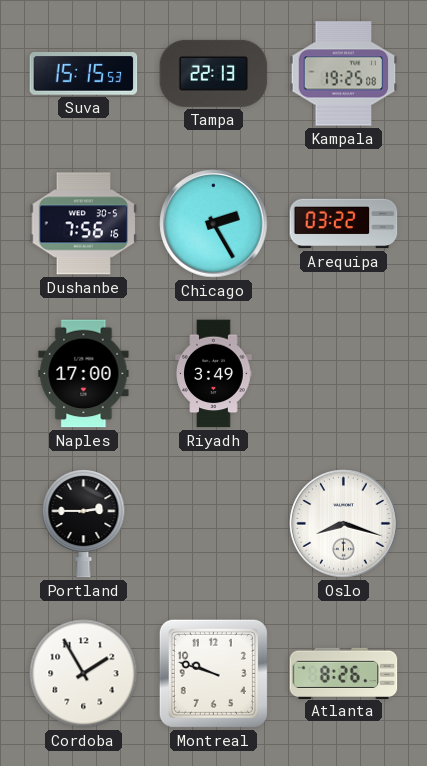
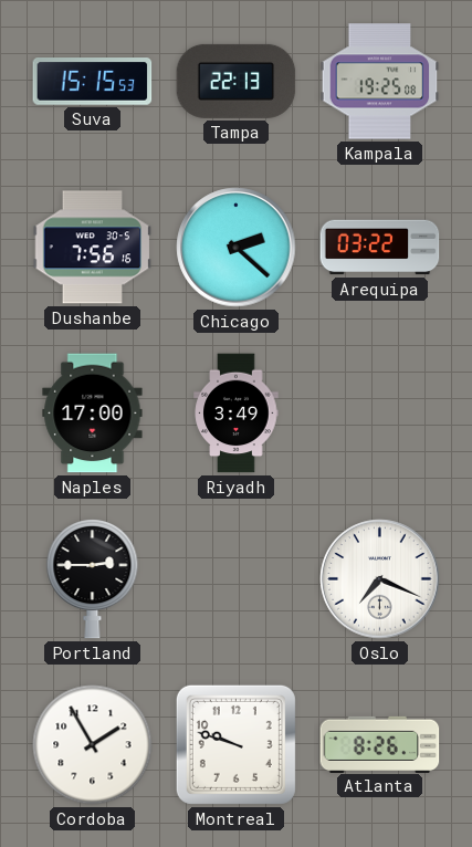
Chicago: 2:25 -> 2:22
Oslo: 8:18 -> 7:19
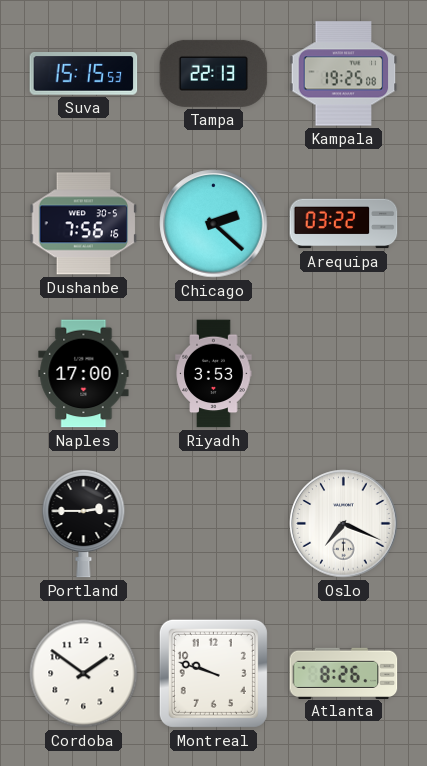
Riyadh: 3:49 -> 3:53
Cordoba: 1:55 -> 1:51
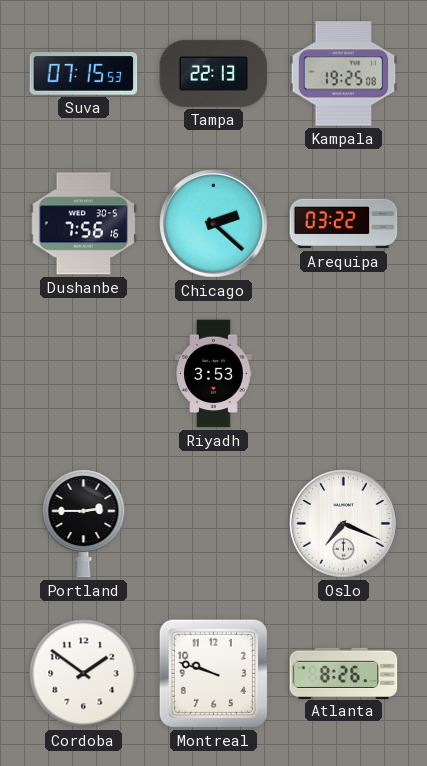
Suva: 15:15 -> 07:15
Naples: 17:00 -> none
